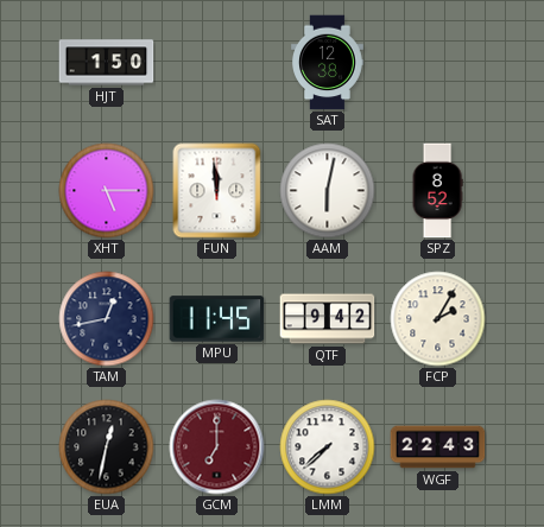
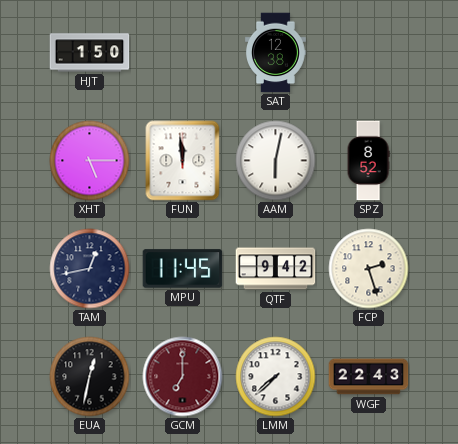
FCP: 2:05 -> 2:27
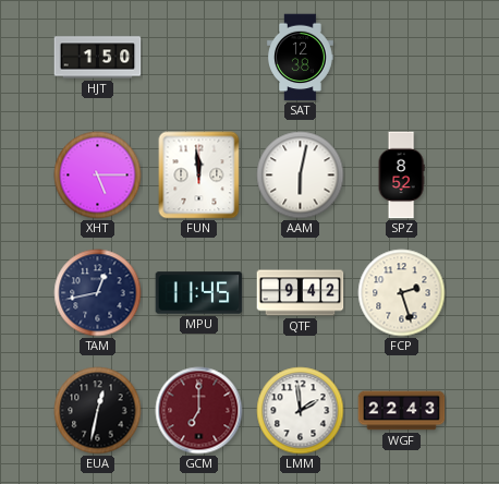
LMM: 7:38 -> 1:59
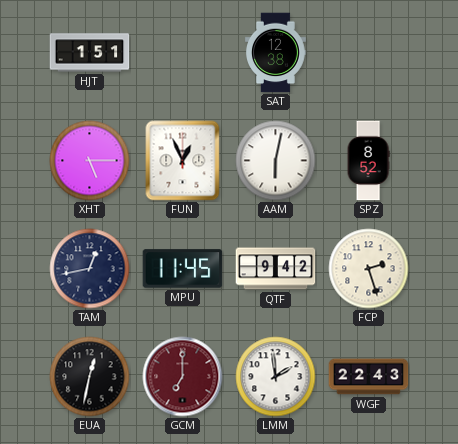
HJT: 1:50 -> 1:51
FUN: 11:59 -> 12:56
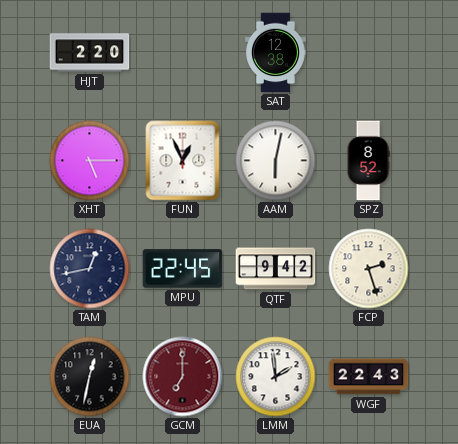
HJT: 1:51 -> 2:20
MPU: 11:45 -> 22:45
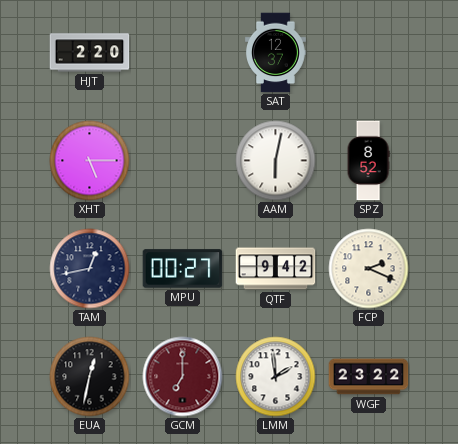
SAT: 12:38 -> 12:37
FUN: 12:56 -> none
MPU: 22:45 -> 00:27
FCP: 2:27 -> 2:19
WGF: 22:43 -> 23:22
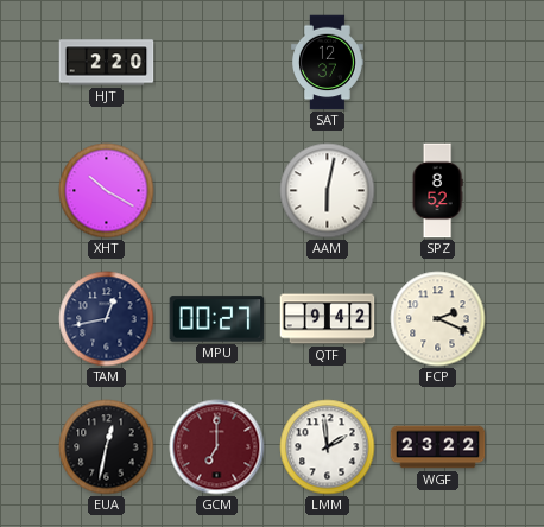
XHT: 5:15 -> 10:20
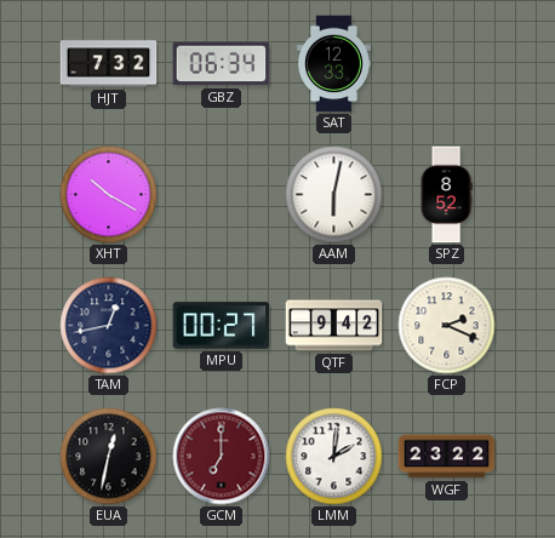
HJT: 2:20 -> 7:32
GBZ: none -> 06:34
SAT: 12:37 -> 12:33
LMM: 1:59 -> 2:01
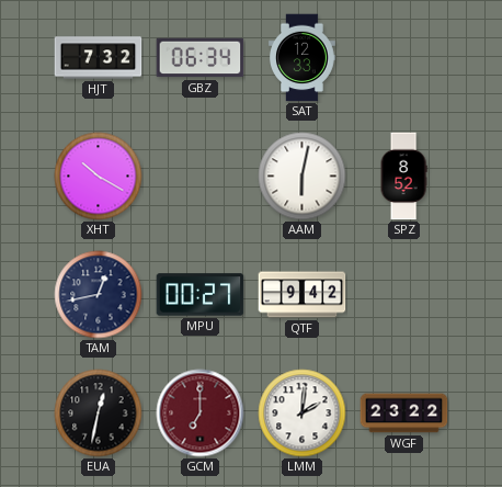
FCP: 2:19 -> none
